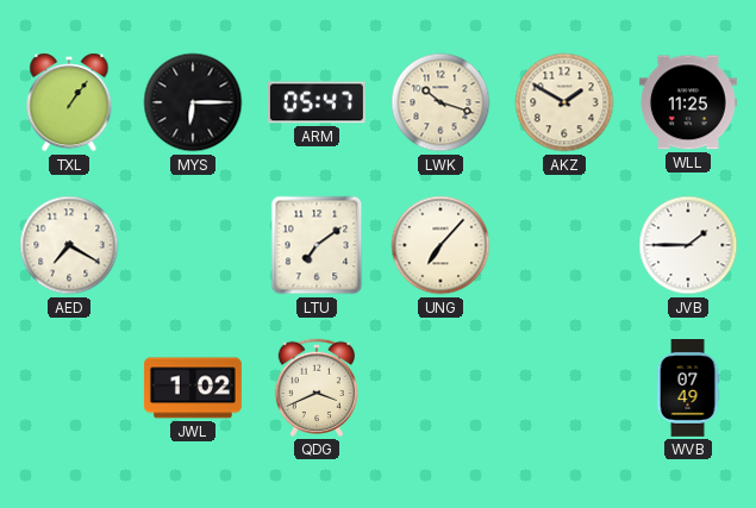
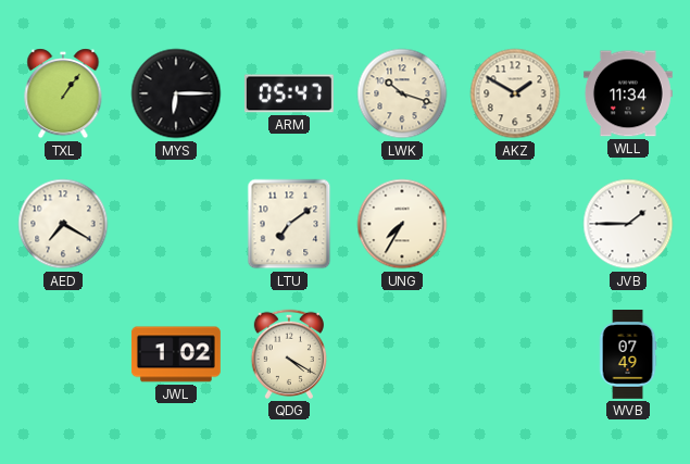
WLL: 11:25 -> 11:34
UNG: 7:07 -> 7:35
QDG: 3:41 -> 4:20
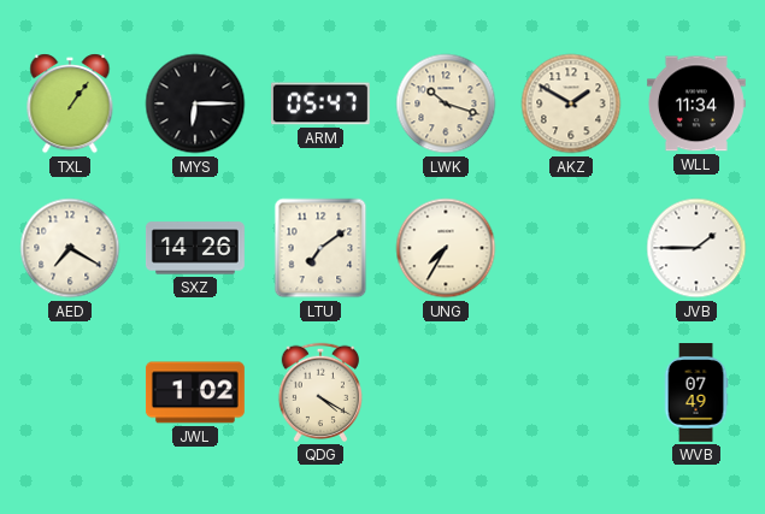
SXZ: none -> 14:26
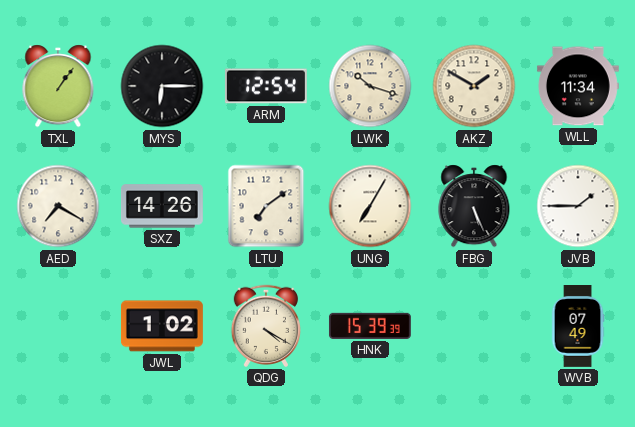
ARM: 05:47 -> 12:54
UNG: 7:35 -> 7:05
FBG: none -> 5:26
HNK: none -> 15:39
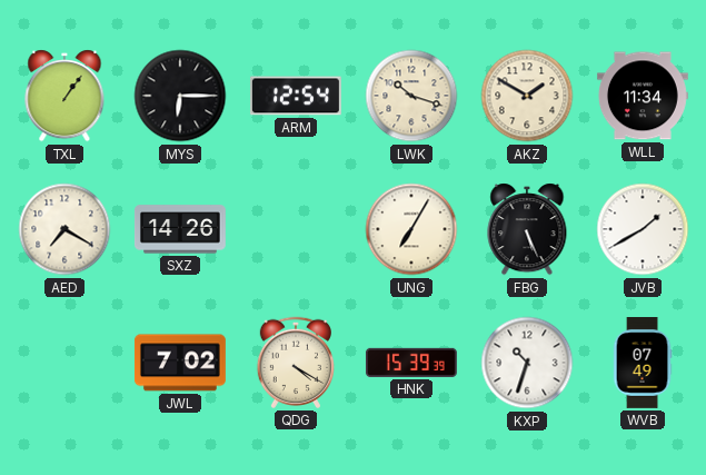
LTU: 7:09 -> none
JVB: 1:45 -> 1:40
JWL: 1:02 -> 7:02
KXP: none -> 10:33
